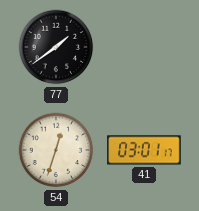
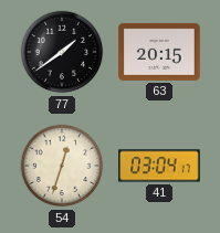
63: none -> 20:15
41: 03:01 -> 03:04
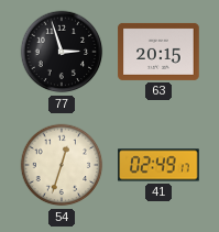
77: 1:39 -> 2:57
41: 03:04 -> 02:49
